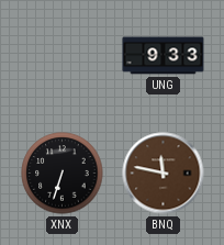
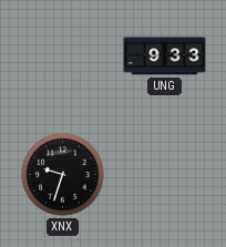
XNX: 6:33 -> 9:33
BNQ: 11:47 -> none
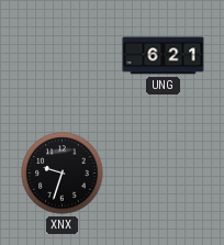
UNG: 9:33 -> 6:21
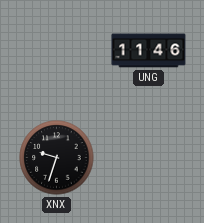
UNG: 6:21 -> 11:46
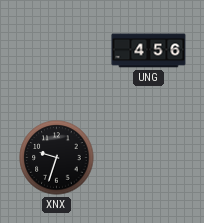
UNG: 11:46 -> 4:56
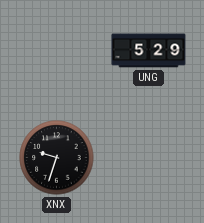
UNG: 4:56 -> 5:29
